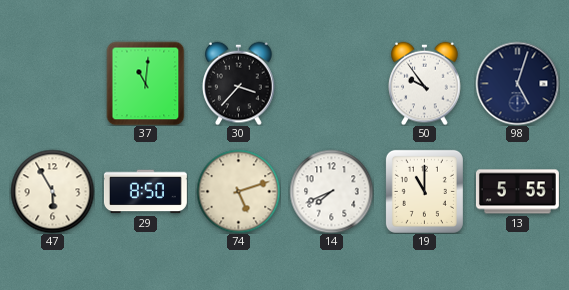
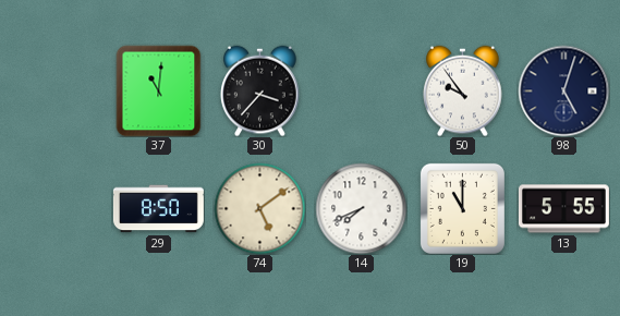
47: 5:55 -> none
74: 5:12 -> 5:09
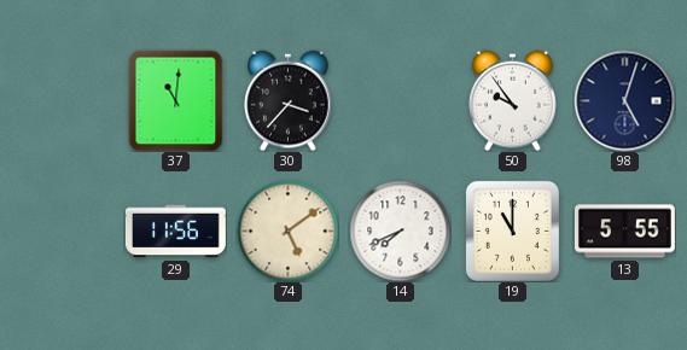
29: 8:50 -> 11:56
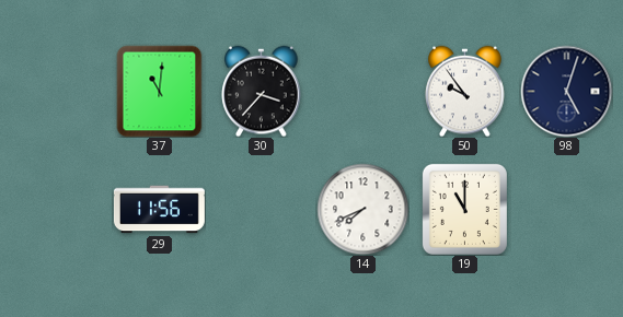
74: 5:09 -> none
13: 5:55 -> none
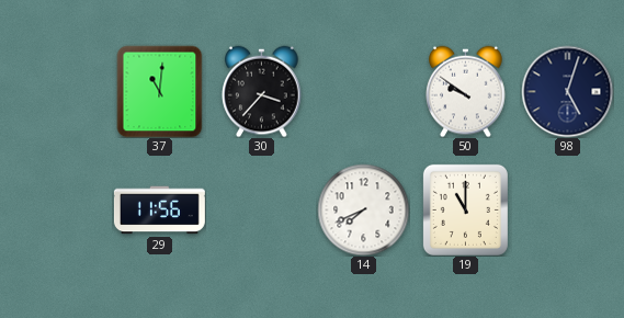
50: 9:54 -> 9:51
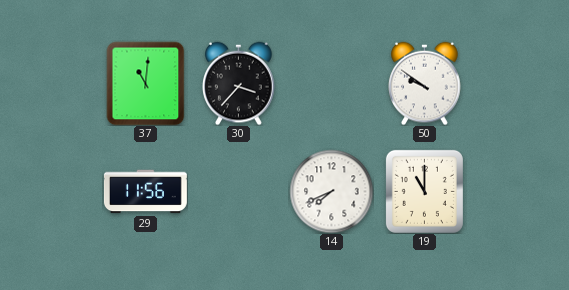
98: 5:03 -> none
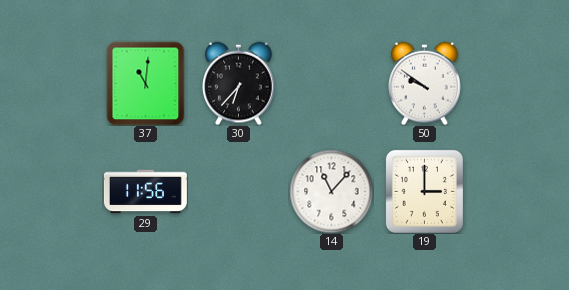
30: 3:37 -> 6:37
14: 7:41 -> 11:07
19: 11:00 -> 3:00
